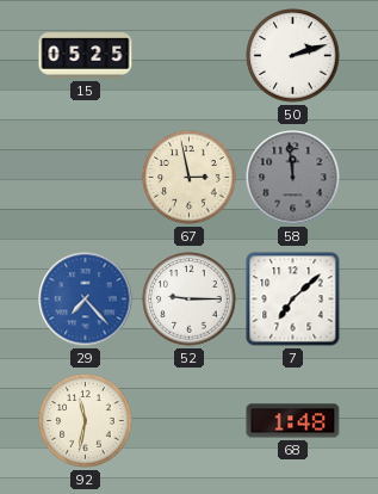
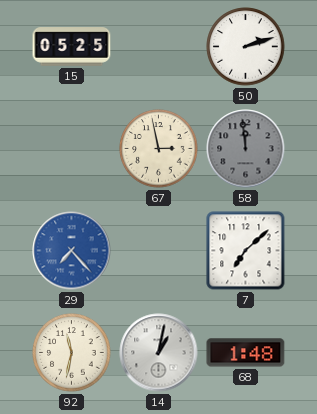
52: 9:15 -> none
14: none -> 1:02
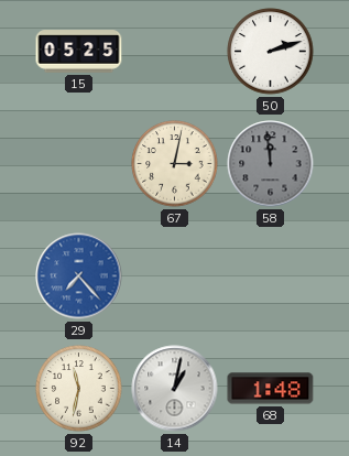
67: 2:58 -> 3:02
7: 7:08 -> none
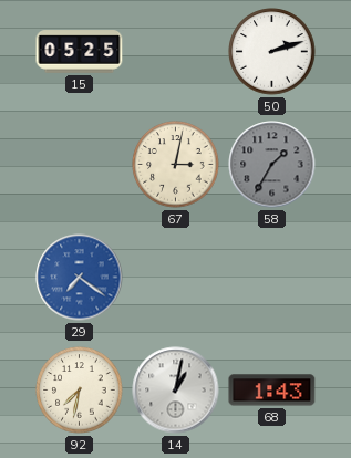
58: 11:59 -> 1:35
29: 7:23 -> 7:21
92: 11:32 -> 7:32
68: 1:48 -> 1:43
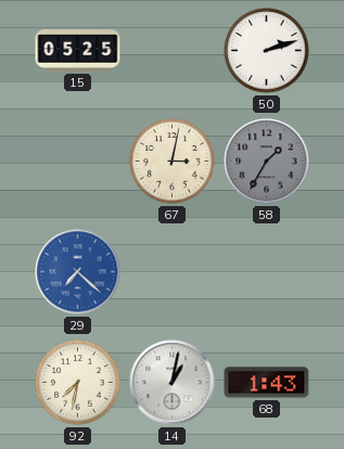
29: 7:21 -> 7:22
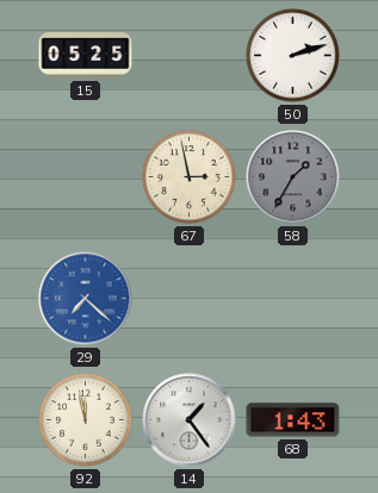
67: 3:02 -> 2:58
92: 7:32 -> 11:58
14: 1:02 -> 1:24
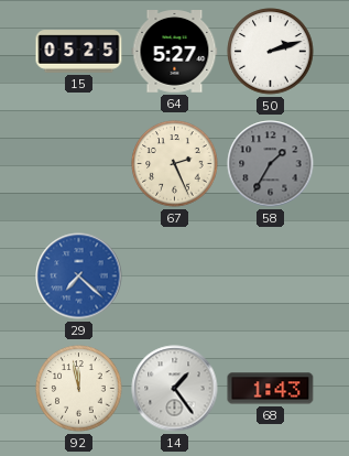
64: none -> 5:27
67: 2:58 -> 2:26
